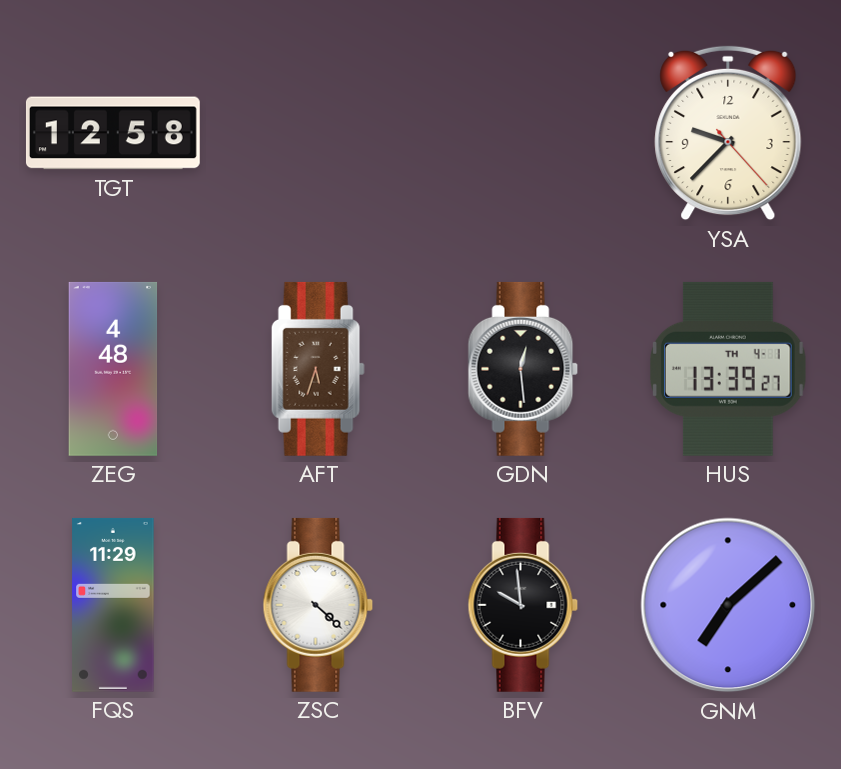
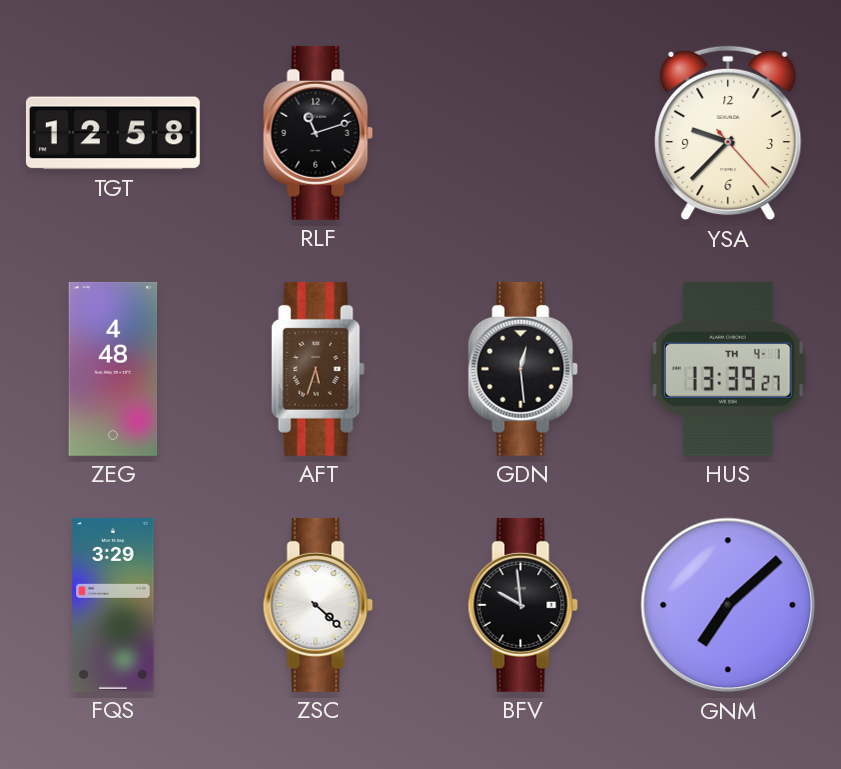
RLF: none -> 11:12
FQS: 11:29 -> 3:29
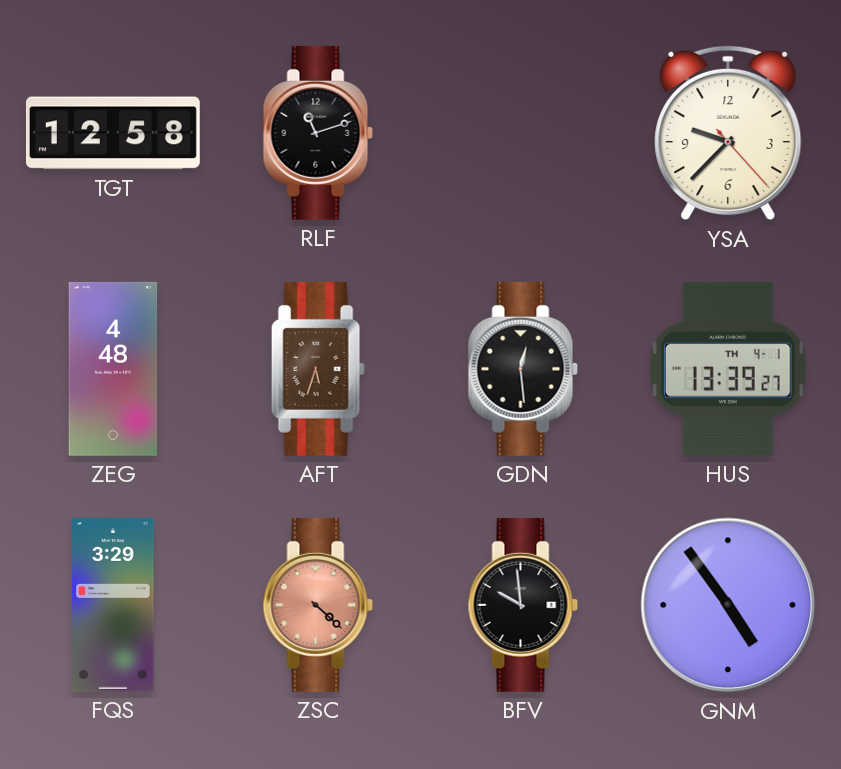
ZSC dial: white -> salmon
GNM: 7:08 -> 4:54
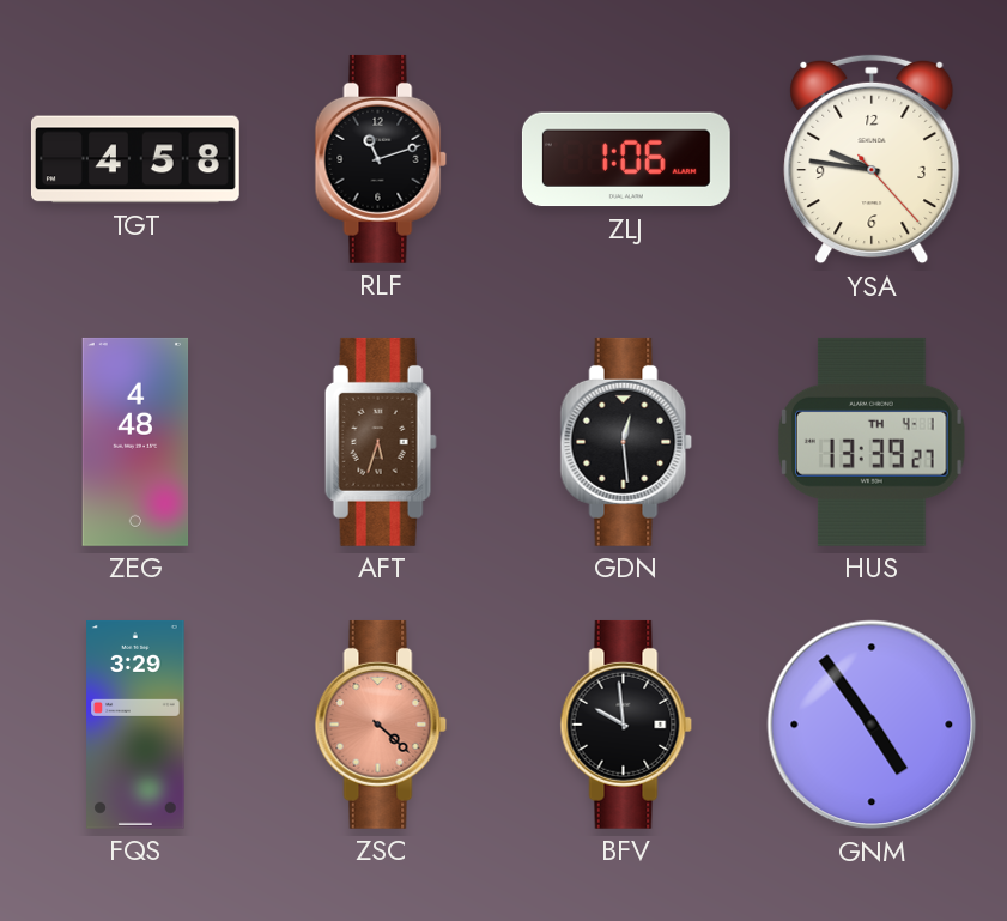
TGT: 12:58 -> 4:58
ZLJ: none -> 1:06
YSA: 9:37 -> 9:46
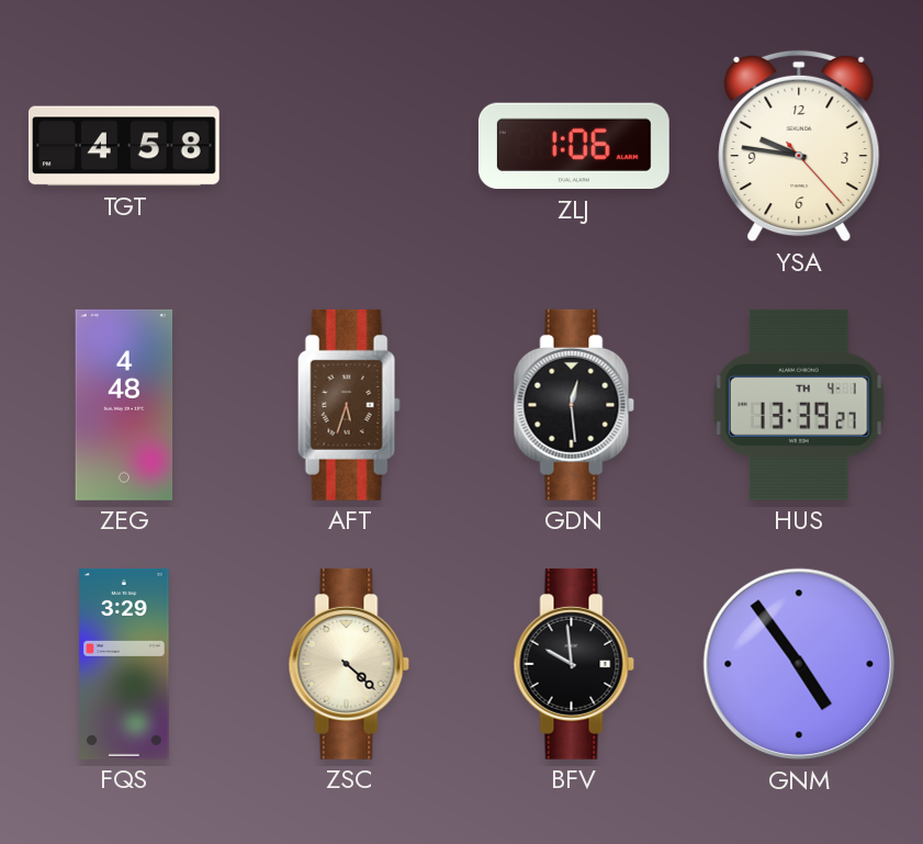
RLF: 11:12 -> none
ZSC dial: salmon -> cream
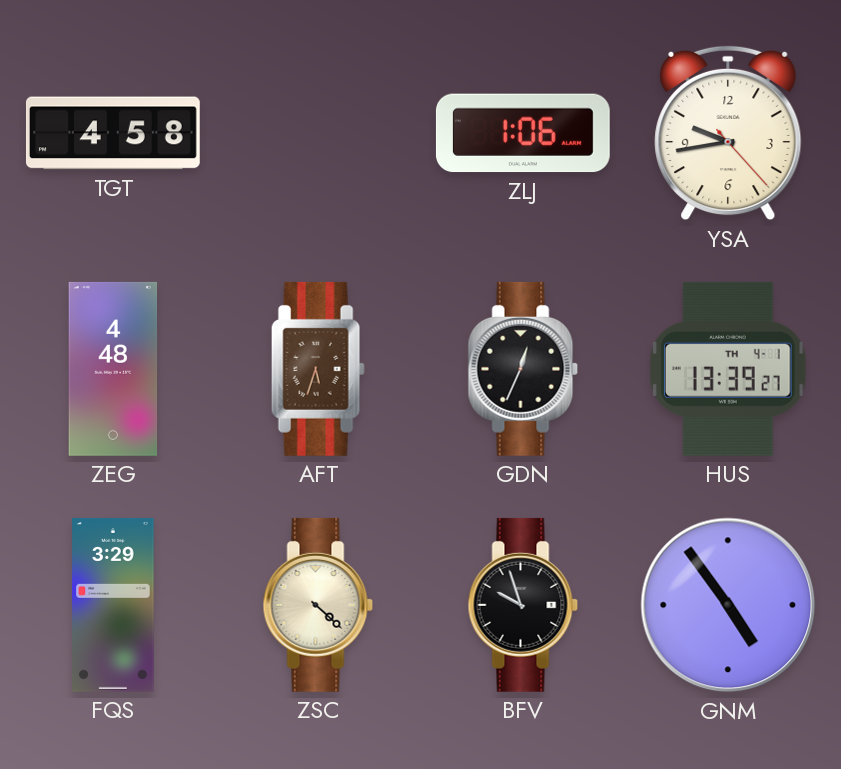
YSA: 9:46 -> 9:43
GDN: 12:29 -> 12:34
BFV: 9:59 -> 9:57
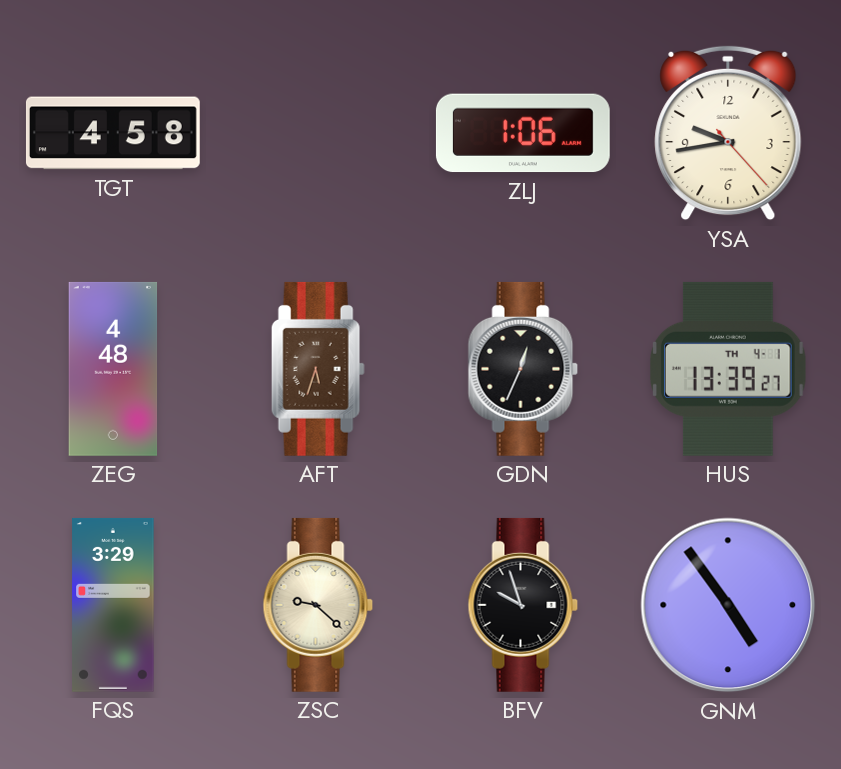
ZSC: 4:22 -> 9:22
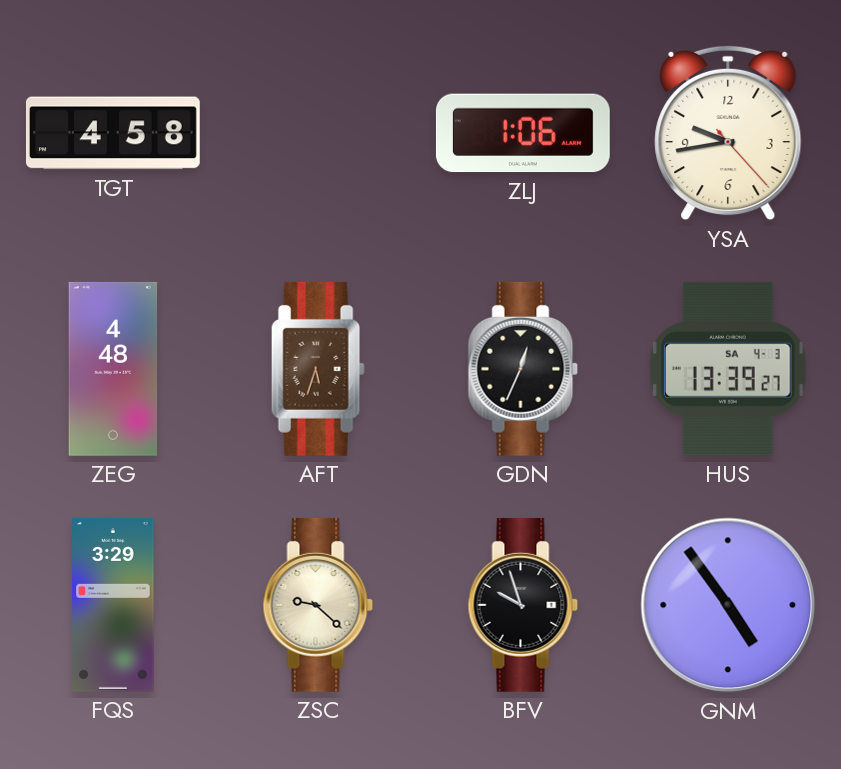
HUS date: TH 4-1 -> SA 4-3
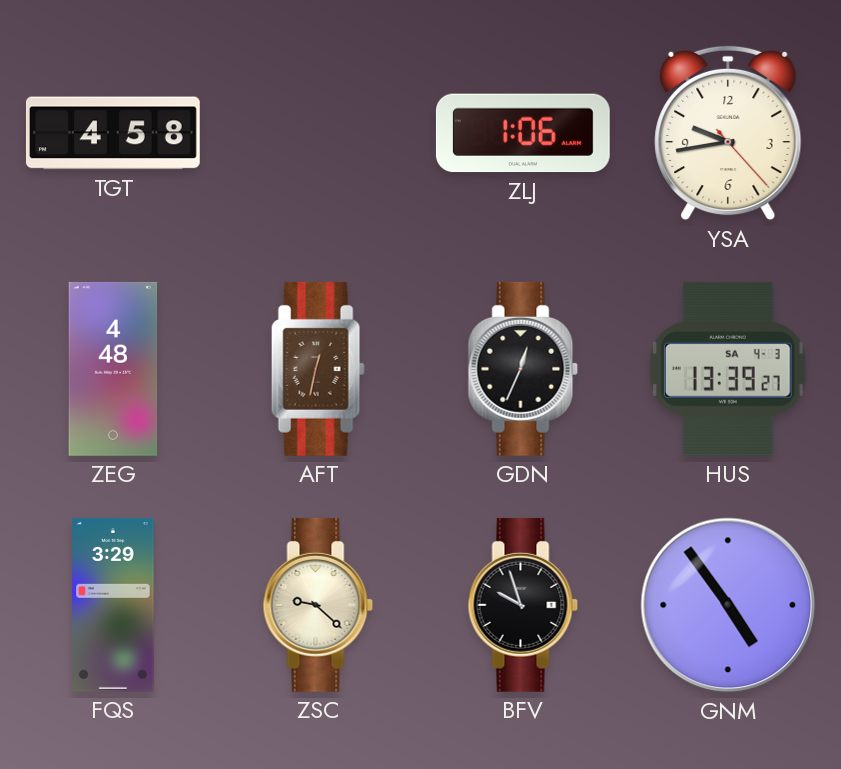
AFT: 5:33 -> 12:32
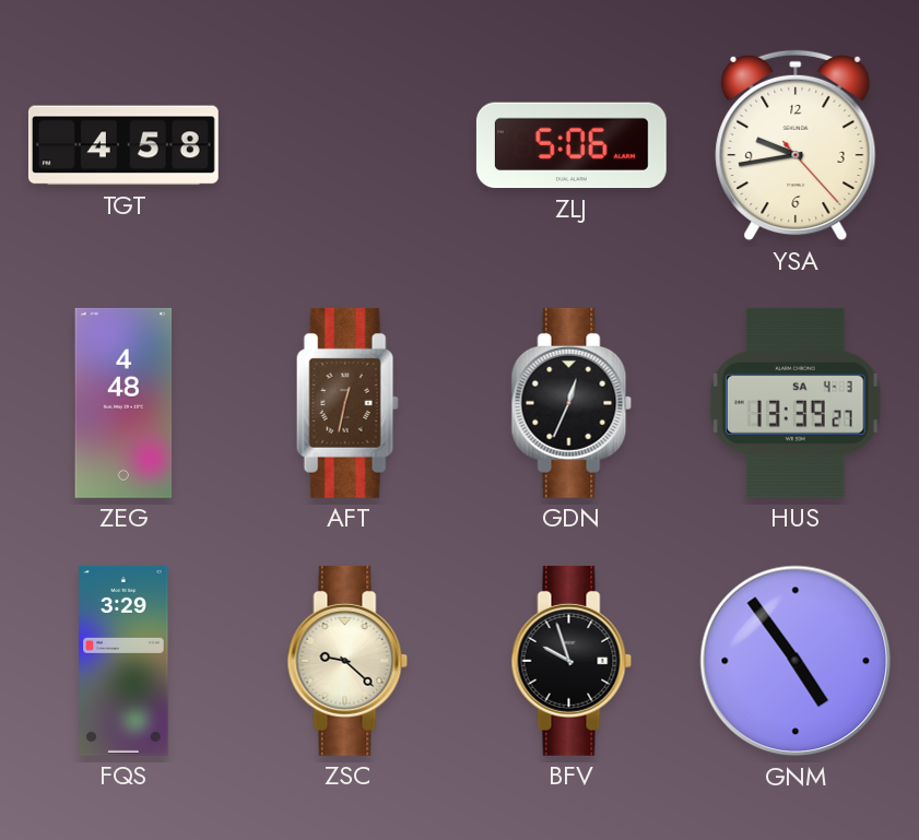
ZLJ: 1:06 -> 5:06
